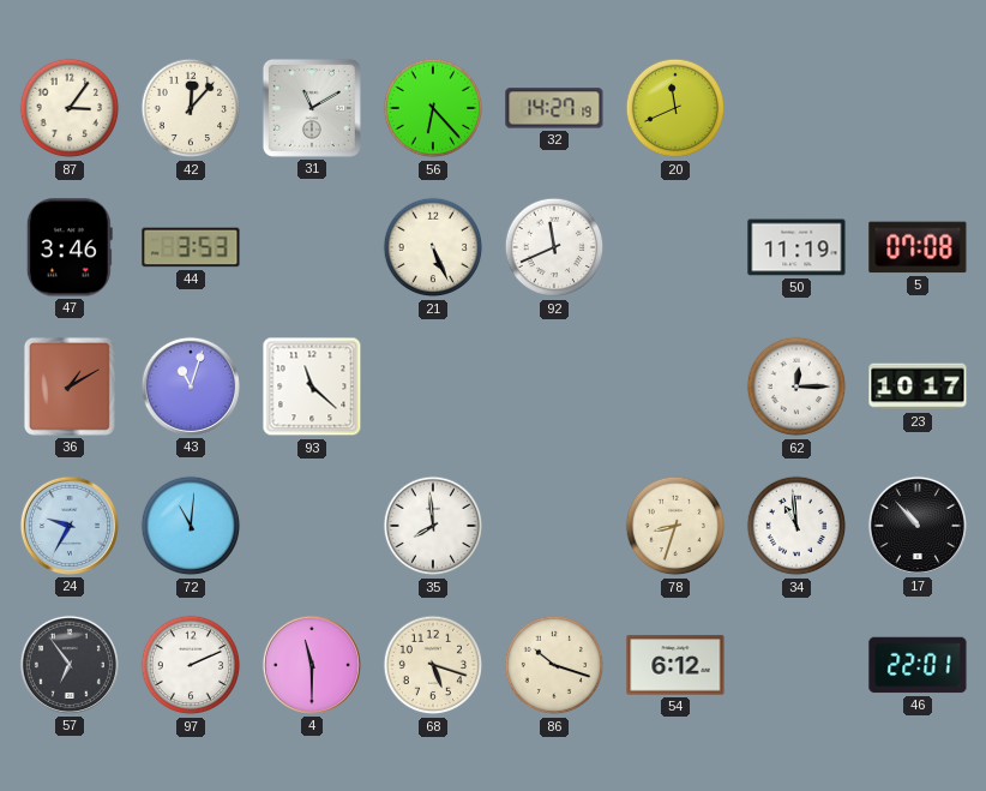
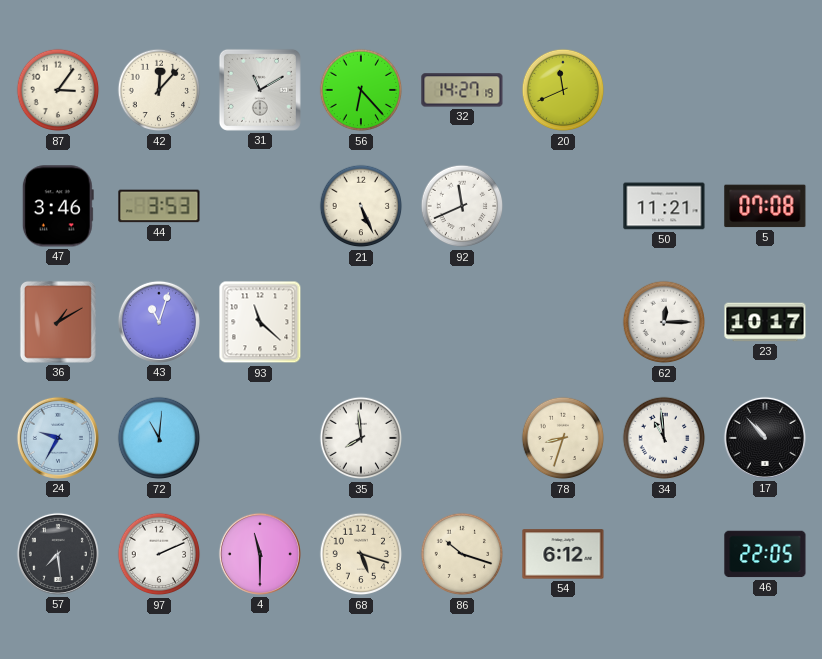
50: 11:19 -> 11:21
57: 6:54 -> 7:29
46: 22:01 -> 22:05
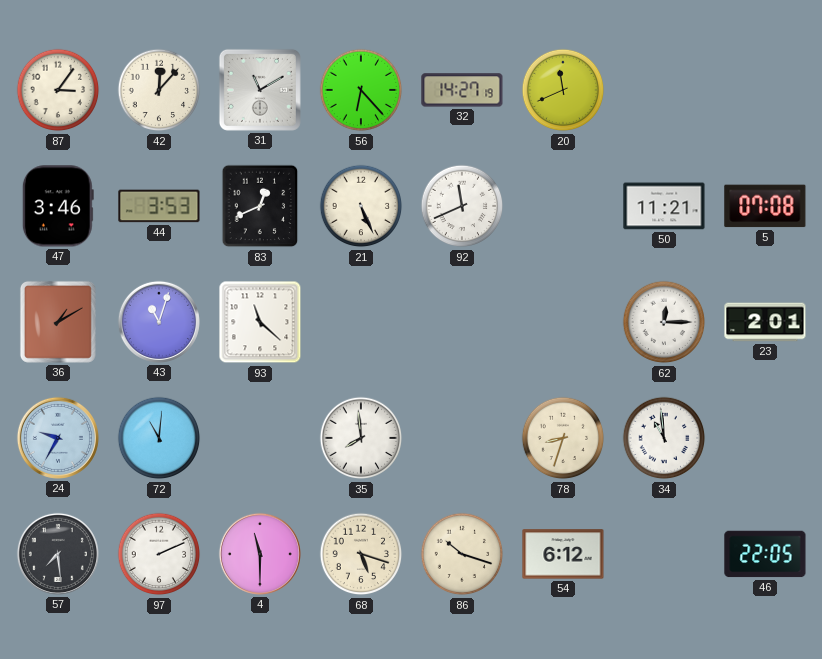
83: none -> 12:41
23: 10:17 -> 2:01
17: 10:53 -> none
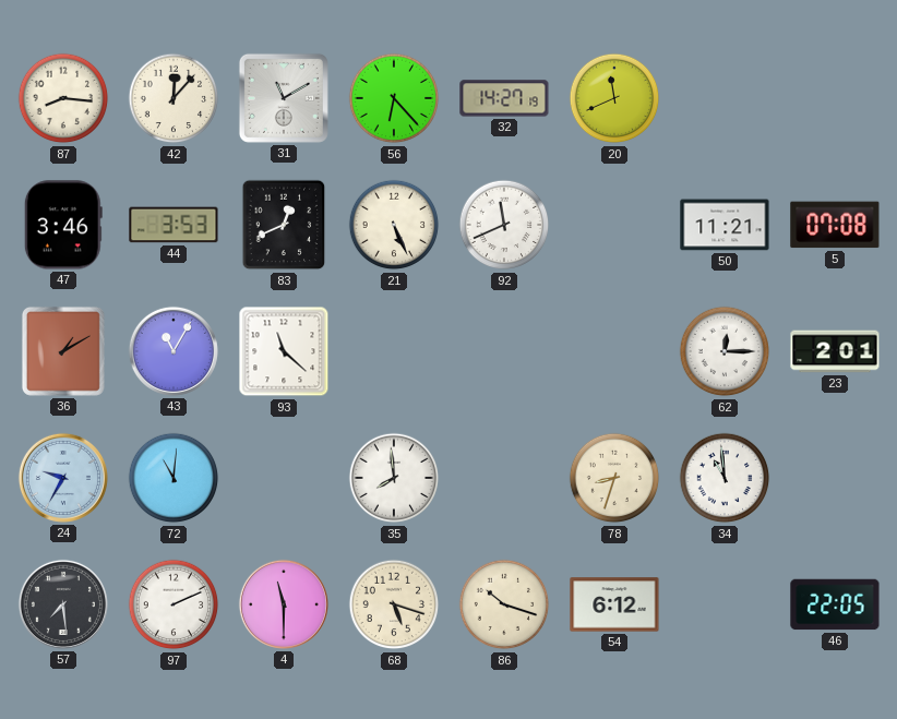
87: 3:06 -> 8:16
43: 11:03 -> 11:05
